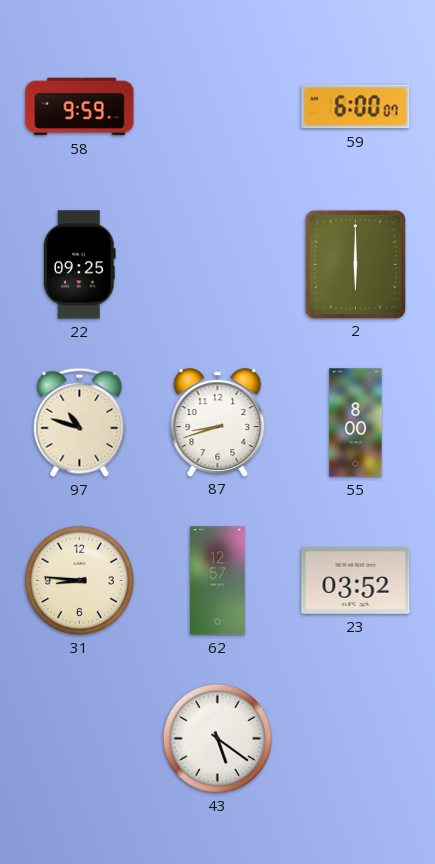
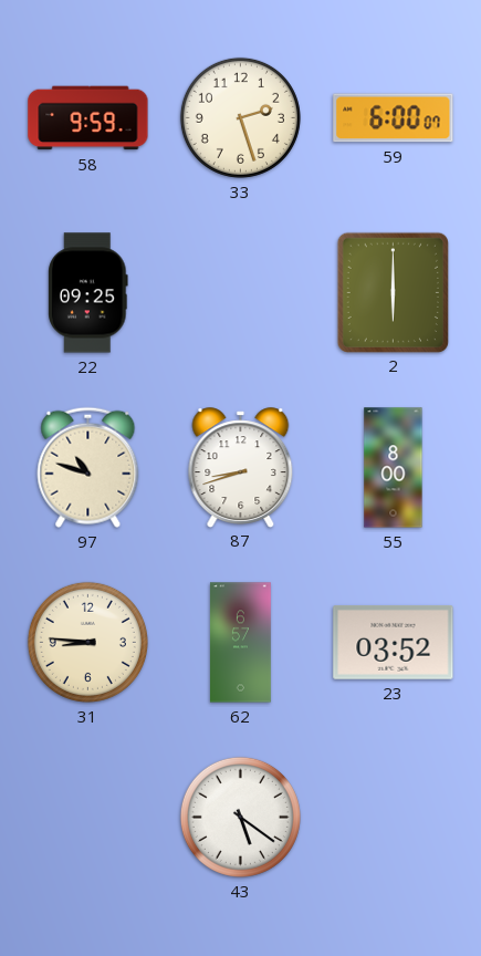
33: none -> 2:27
62: 12:57 -> 6:57
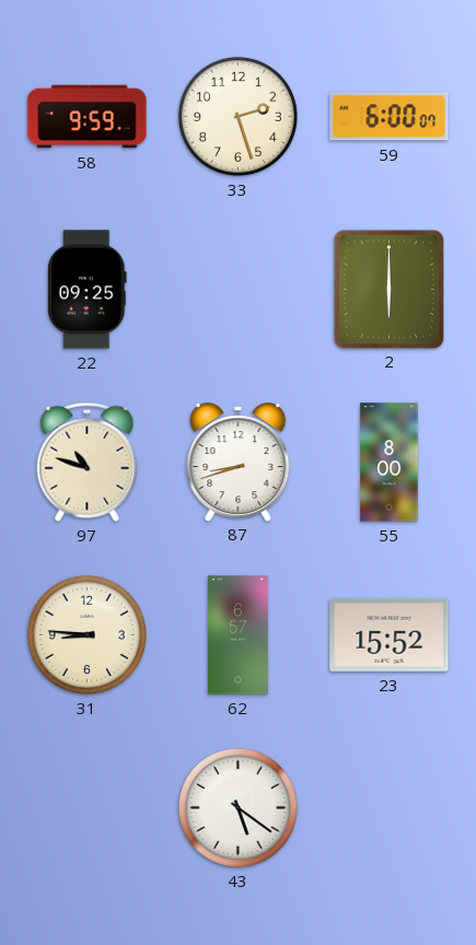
23: 03:52 -> 15:52
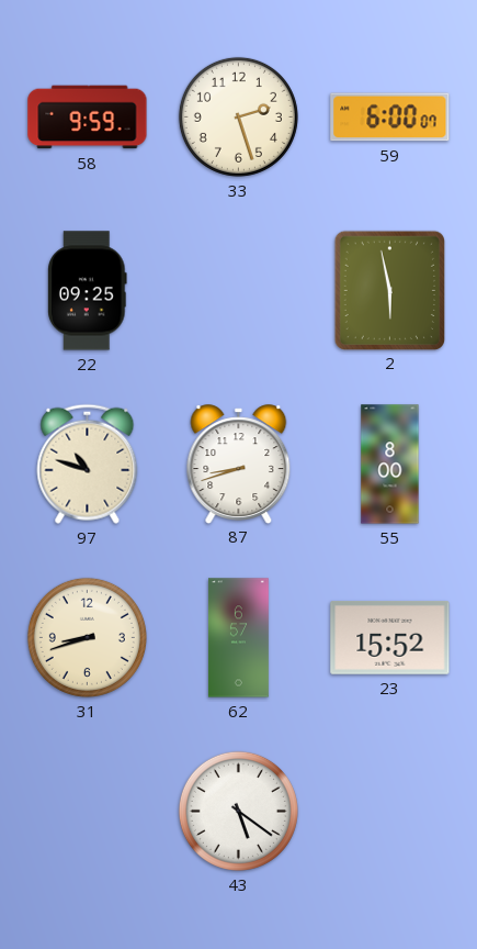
2: 6:00 -> 5:58
31: 8:46 -> 8:42
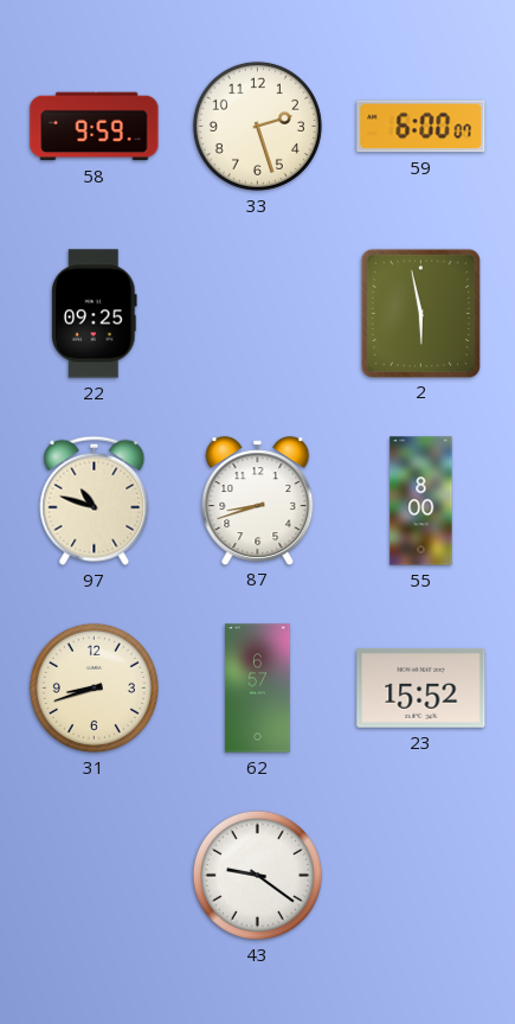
43: 5:21 -> 9:21
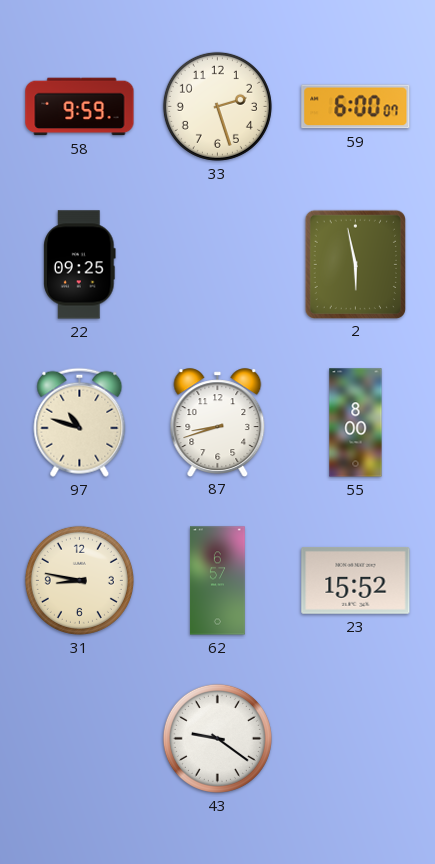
31: 8:42 -> 8:47
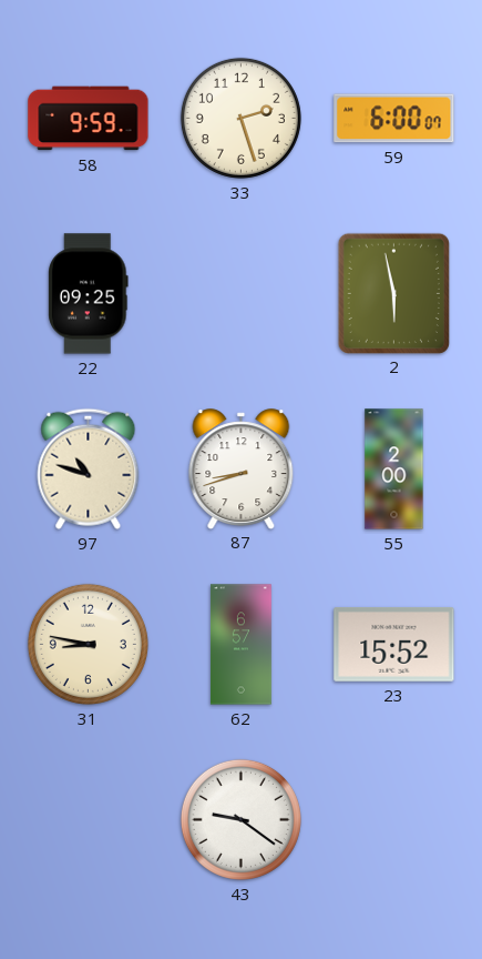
55: 8:00 -> 2:00
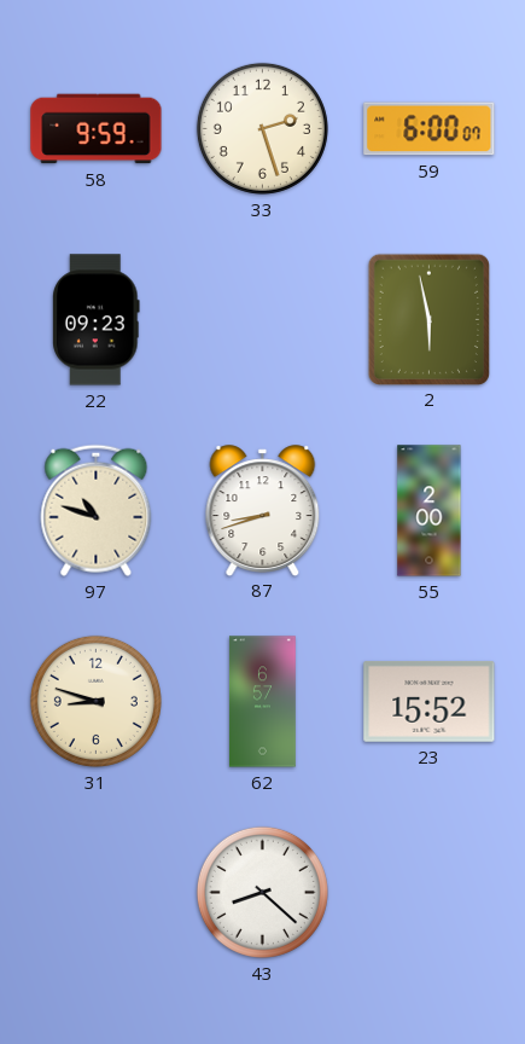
22: 09:25 -> 09:23
31: 8:47 -> 8:48
43: 9:21 -> 8:22
